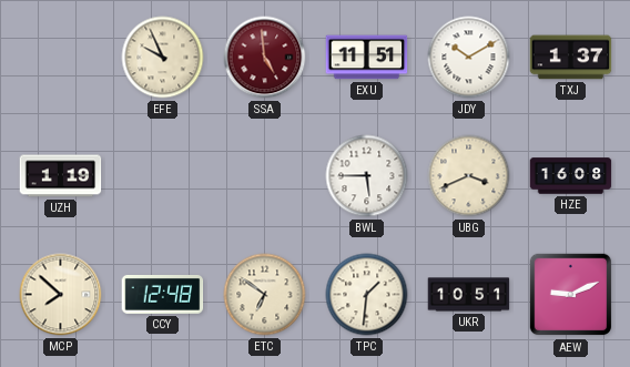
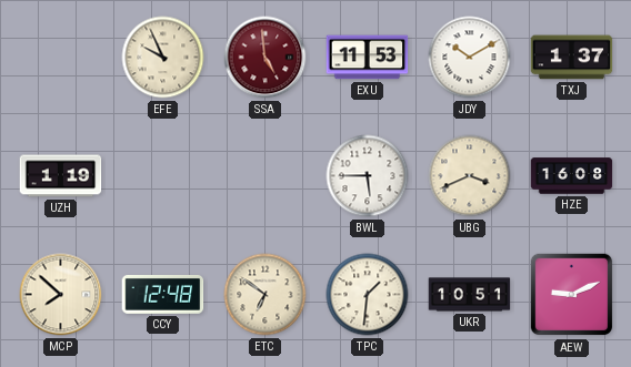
EXU: 11:51 -> 11:53
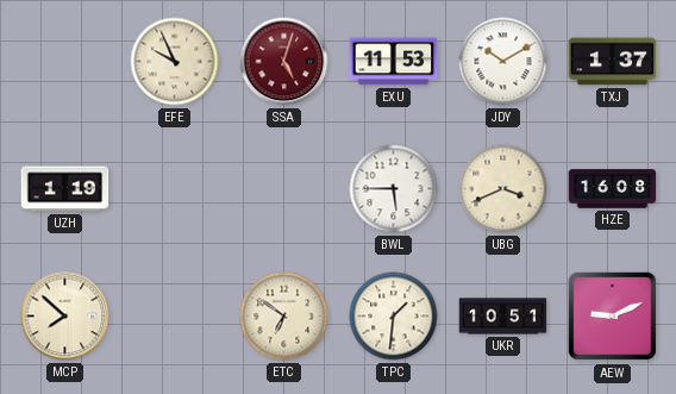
SSA: 4:59 -> 5:03
CCY: 12:48 -> none
